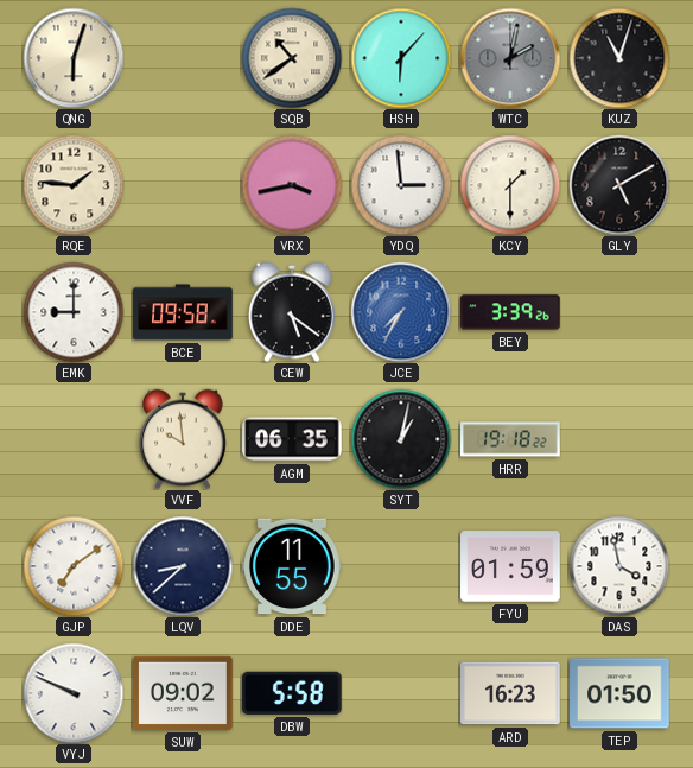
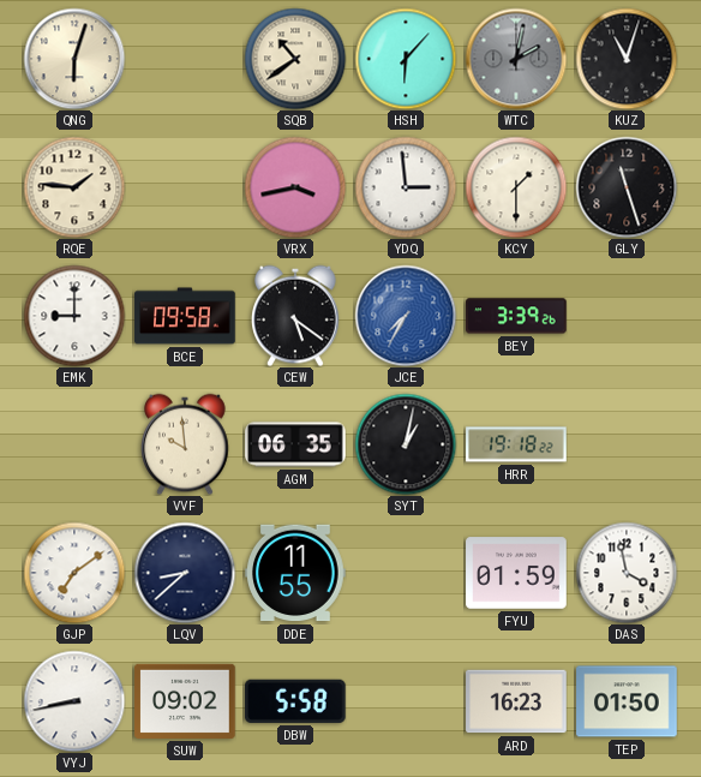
GLY: 5:10 -> 11:27
VYJ: 9:49 -> 8:43
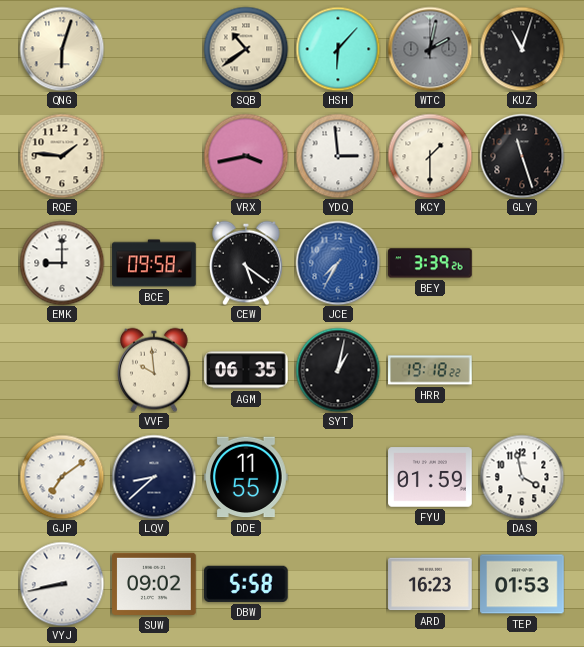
TEP: 01:50 -> 01:53
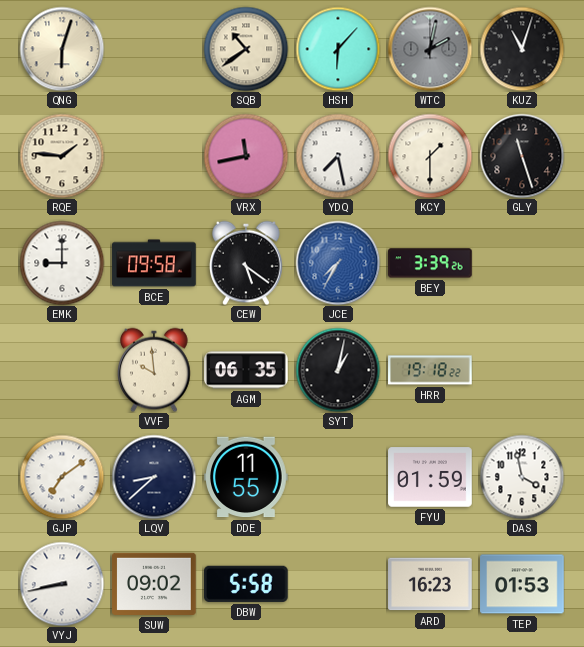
VRX: 3:43 -> 11:43
YDQ: 2:59 -> 7:28
